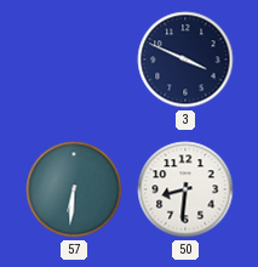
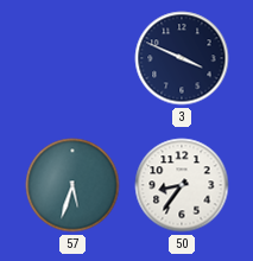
57: 6:31 -> 5:33
50: 8:31 -> 8:36
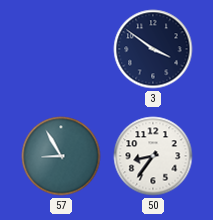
3: 3:49 -> 3:51
57: 5:33 -> 8:55
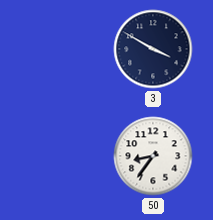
3: 3:51 -> 3:50
57: 8:55 -> none
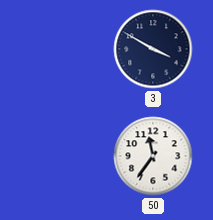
50: 8:36 -> 11:36
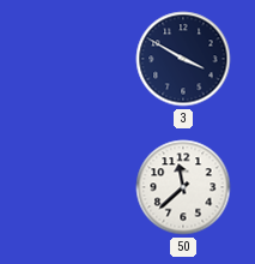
50: 11:36 -> 11:38
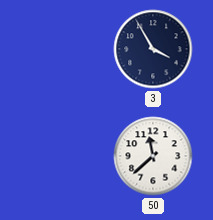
3: 3:50 -> 3:55
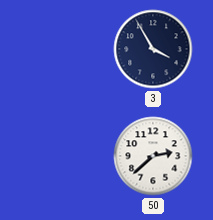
50: 11:38 -> 2:38
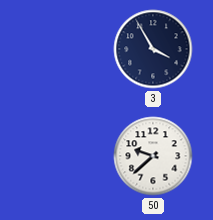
50: 2:38 -> 9:38
